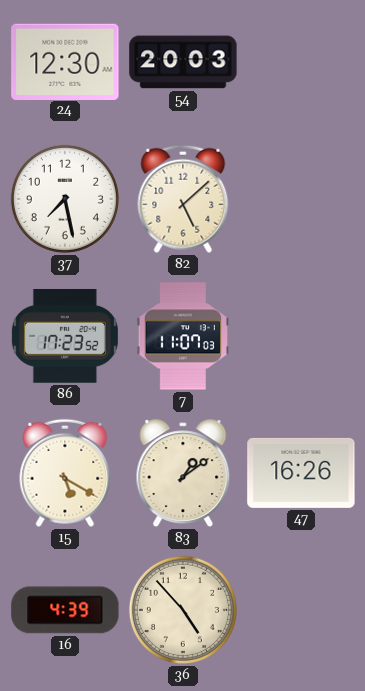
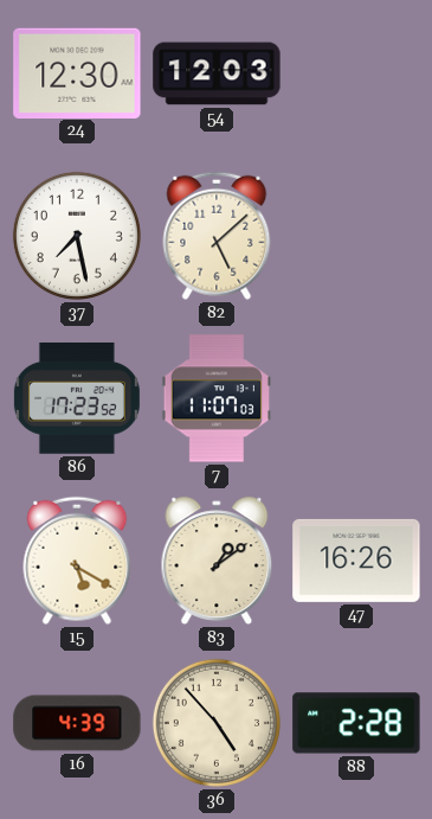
54: 20:03 -> 12:03
88: none -> 2:28
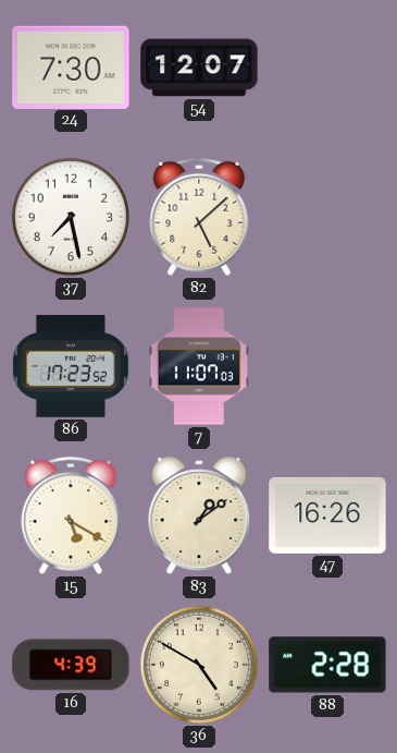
24: 12:30 -> 7:30
54: 12:03 -> 12:07
36: 4:53 -> 4:50
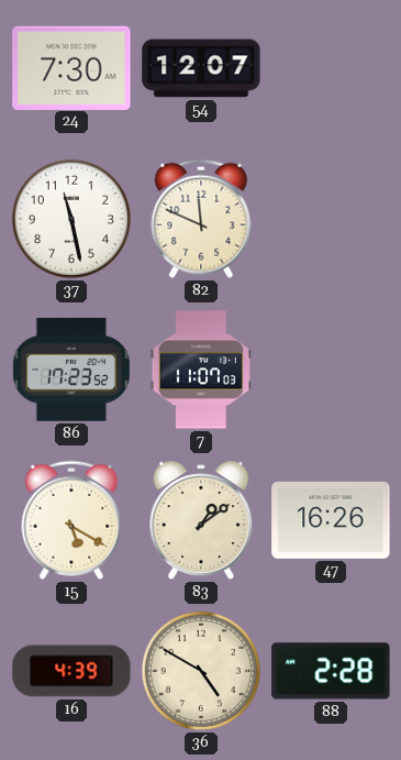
37: 7:28 -> 11:28
82: 5:08 -> 11:49
